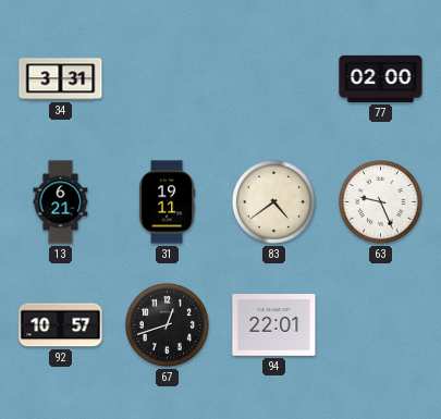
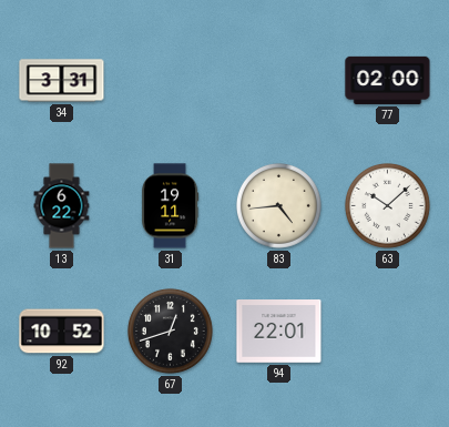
13: 6:21 -> 6:22
83: 4:39 -> 4:44
63: 9:26 -> 10:08
92: 10:57 -> 10:52
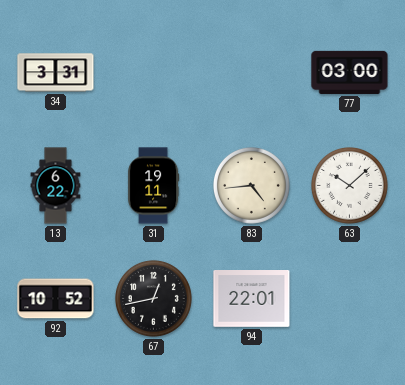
77: 02:00 -> 03:00
67: 12:42 -> 12:43
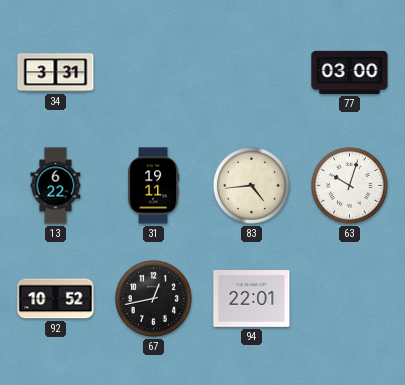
63: 10:08 -> 10:03
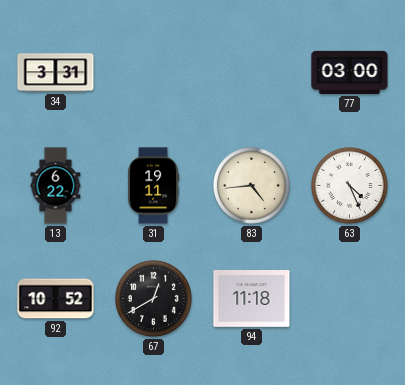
63: 10:03 -> 4:26
67: 12:43 -> 12:40
94: 22:01 -> 11:18
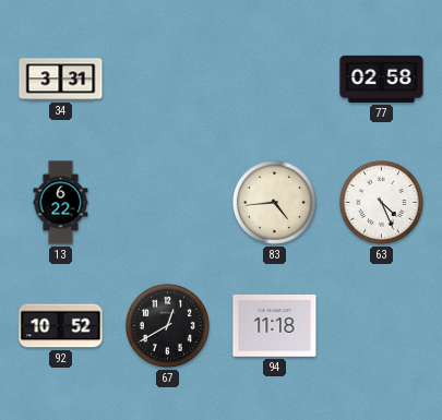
77: 03:00 -> 02:58
31: 19:11 -> none
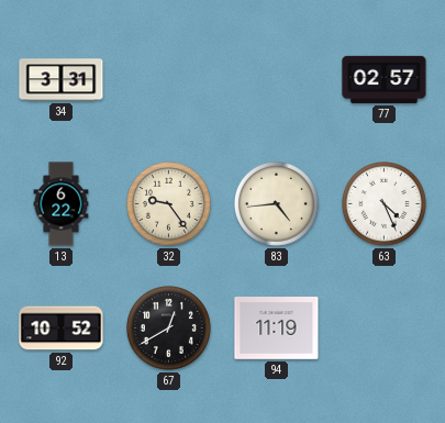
77: 02:58 -> 02:57
32: none -> 9:24
94: 11:18 -> 11:19
